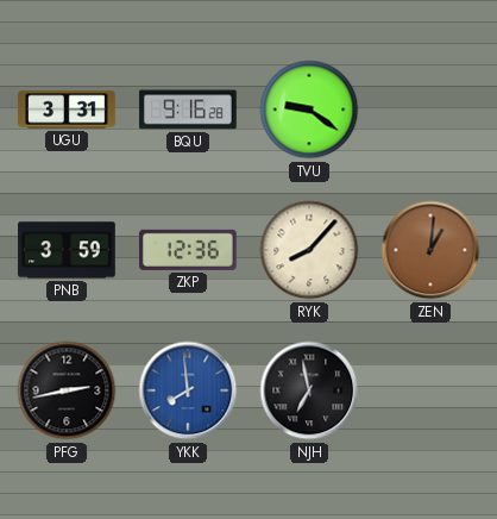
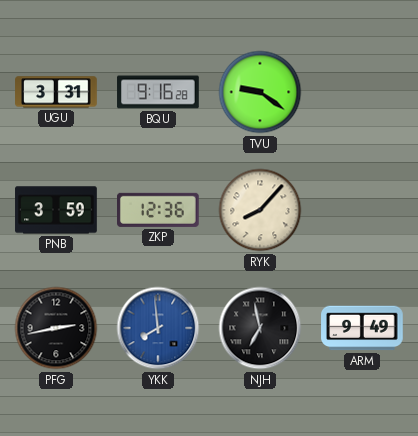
ZEN: 1:01 -> none
ARM: none -> 9:49
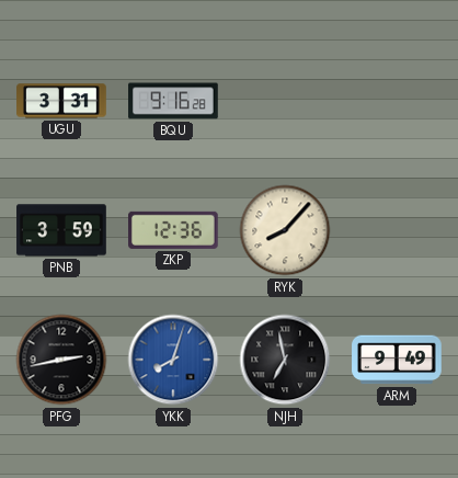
TVU: 9:21 -> none
YKK: 7:59 -> 8:03
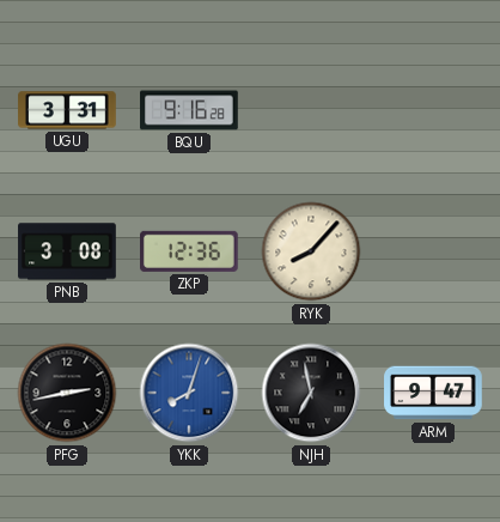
PNB: 3:59 -> 3:08
ARM: 9:49 -> 9:47
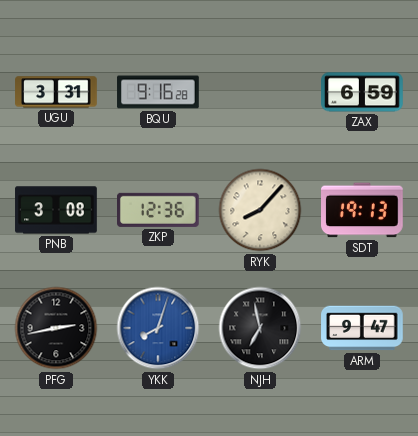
ZAX: none -> 6:59
SDT: none -> 19:13
